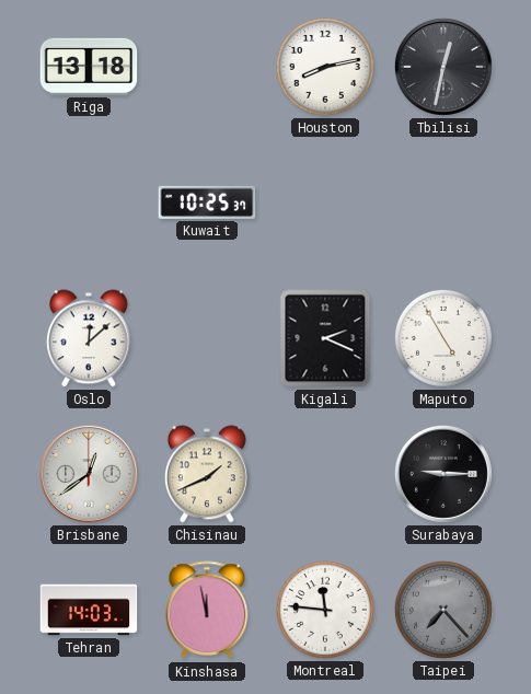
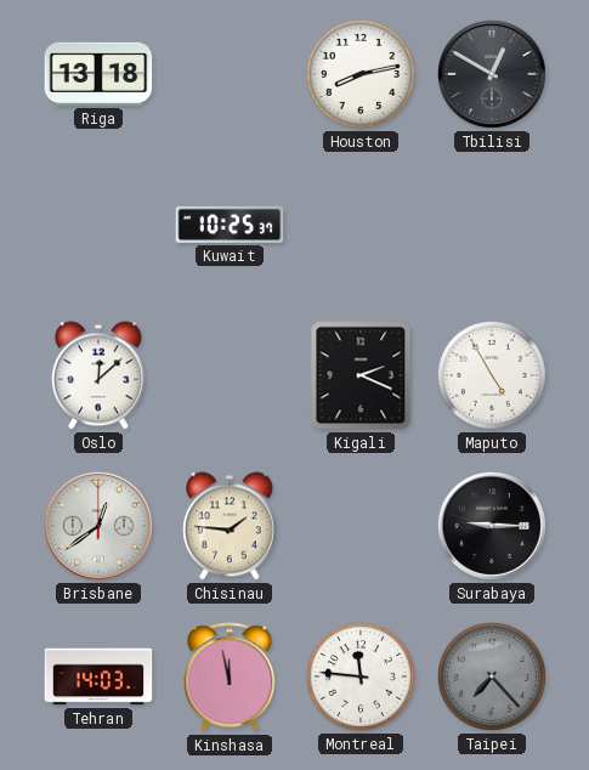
Tbilisi: 12:32 -> 12:50
Chisinau: 1:41 -> 1:46
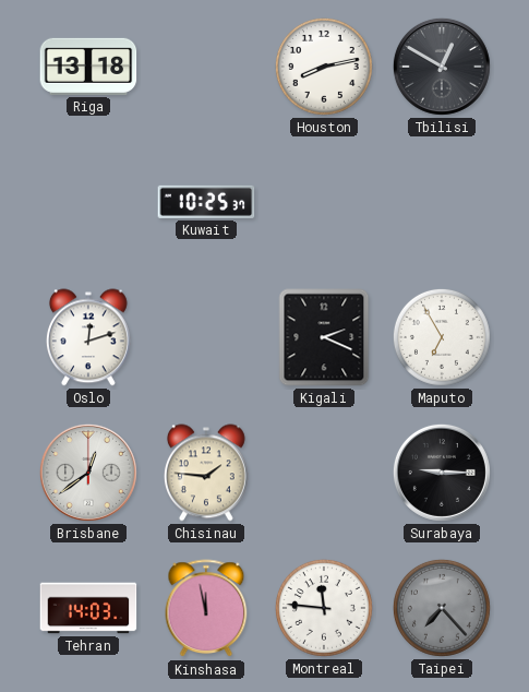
Oslo: 12:08 -> 12:12
Maputo: 4:55 -> 6:55
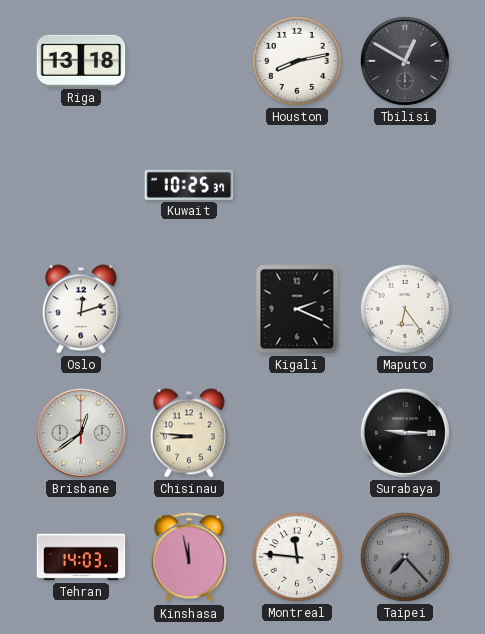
Maputo: 6:55 -> 6:24
Chisinau: 1:46 -> 8:46
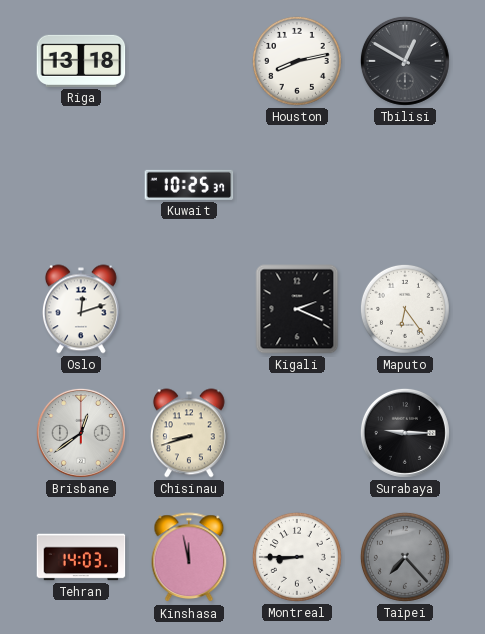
Chisinau: 8:46 -> 8:42
Montreal: 11:46 -> 8:45
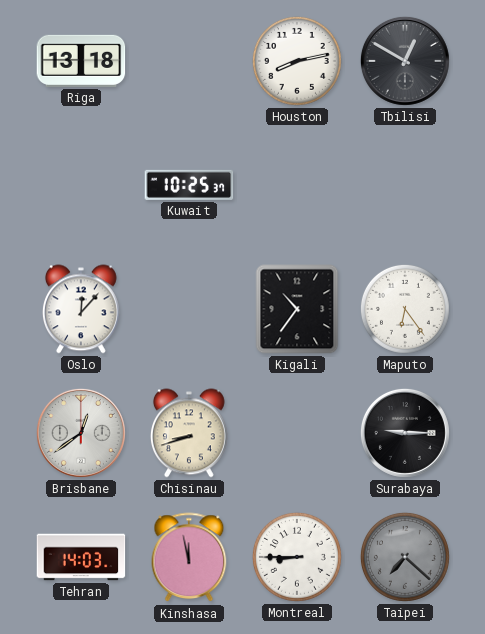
Oslo: 12:12 -> 12:07
Kigali: 2:19 -> 10:36
Taipei: 7:23 -> 7:22
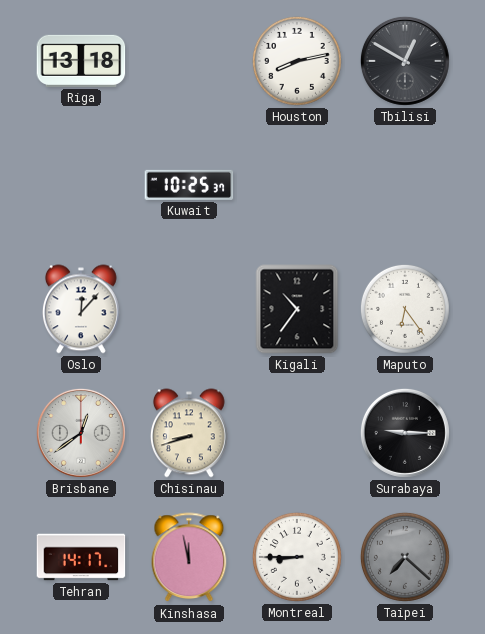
Tehran: 14:03 -> 14:17
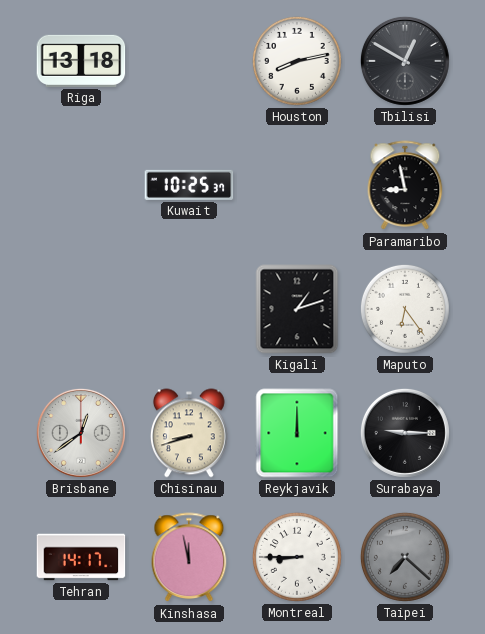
Paramaribo: none -> 8:58
Oslo: 12:07 -> none
Kigali: 10:36 -> 1:12
Reykjavik: none -> 12:00
